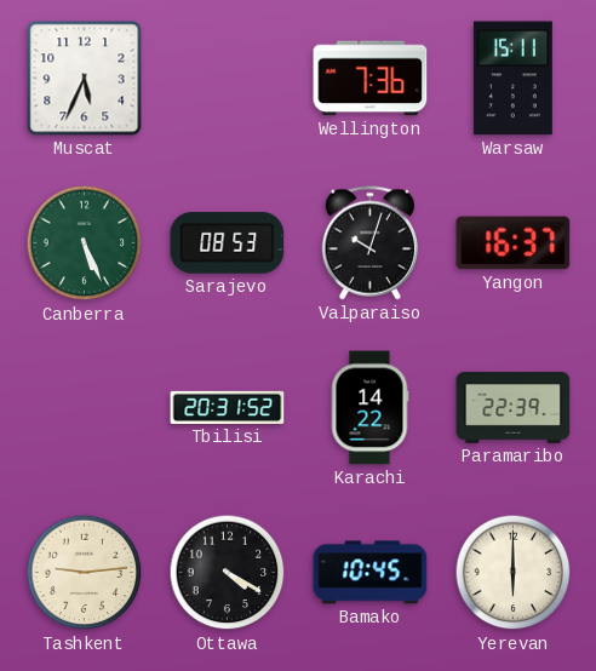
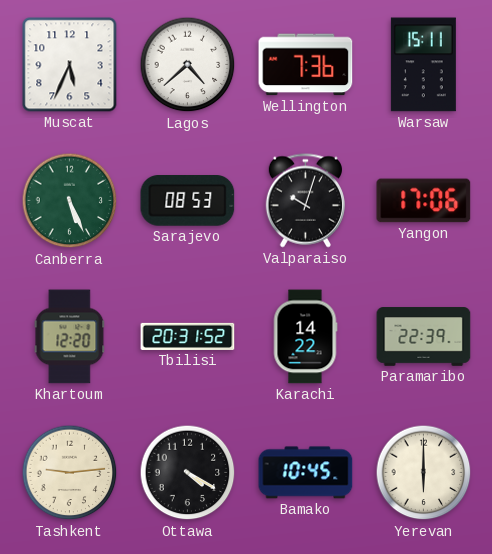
Lagos: none -> 4:38
Yangon: 16:37 -> 17:06
Khartoum: none -> 12:20
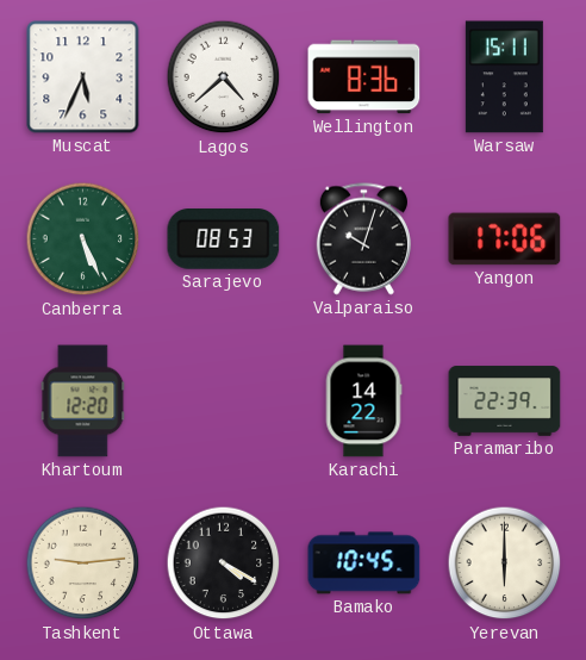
Wellington: 7:36 -> 8:36
Tbilisi: 20:31 -> none
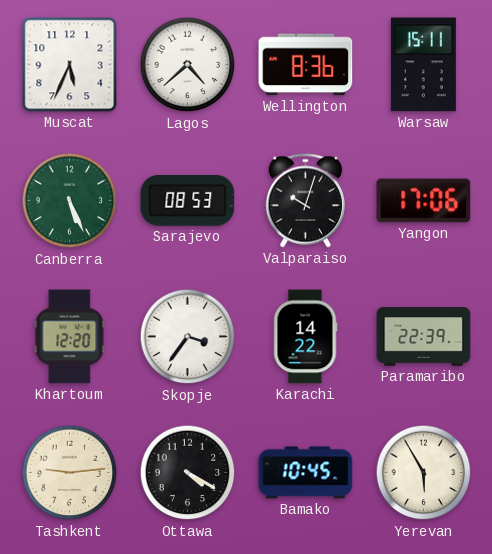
Skopje: none -> 3:36
Yerevan: 6:00 -> 5:55
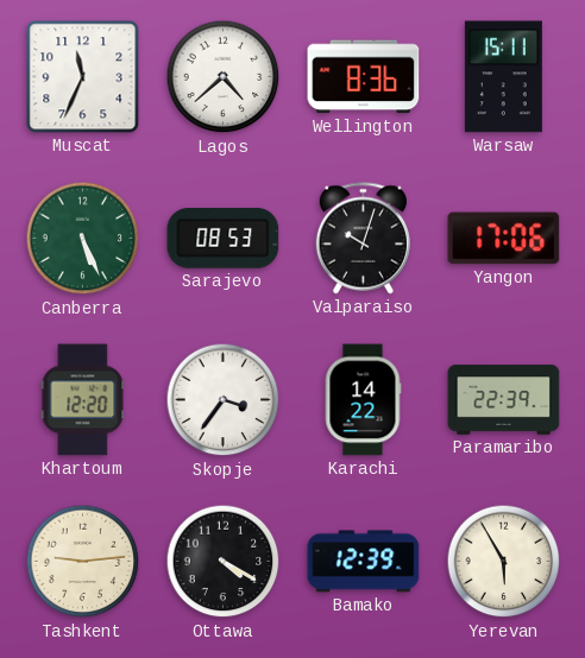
Muscat: 5:34 -> 11:34
Bamako: 10:45 -> 12:39
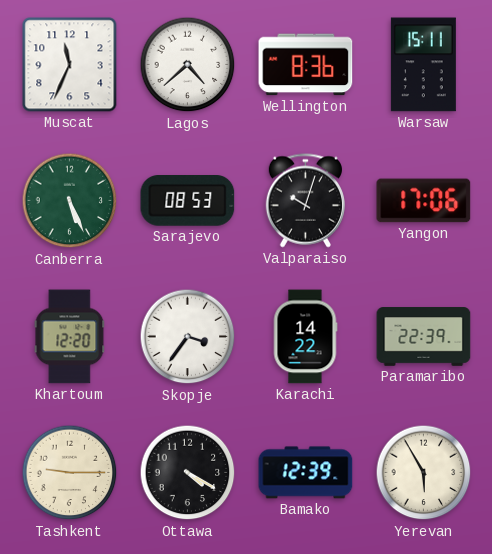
Tashkent: 9:14 -> 9:15
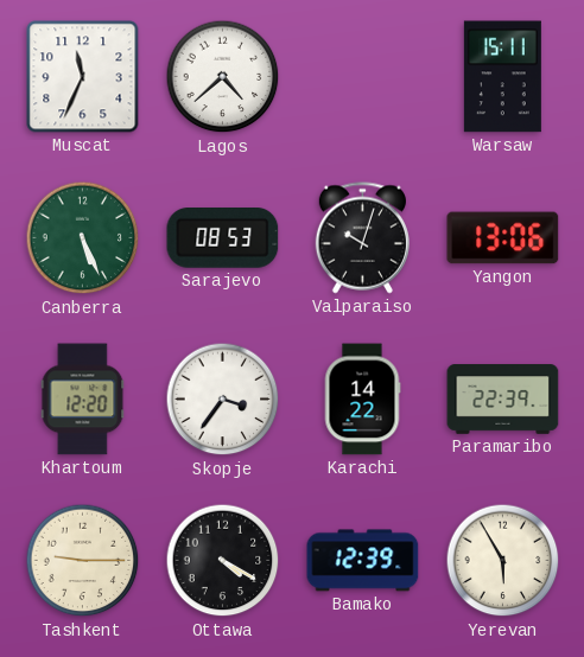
Wellington: 8:36 -> none
Yangon: 17:06 -> 13:06
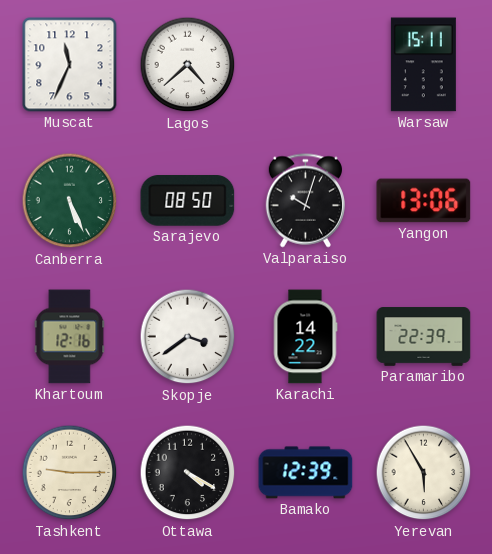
Sarajevo: 08:53 -> 08:50
Khartoum: 12:20 -> 12:16
Skopje: 3:36 -> 3:39
